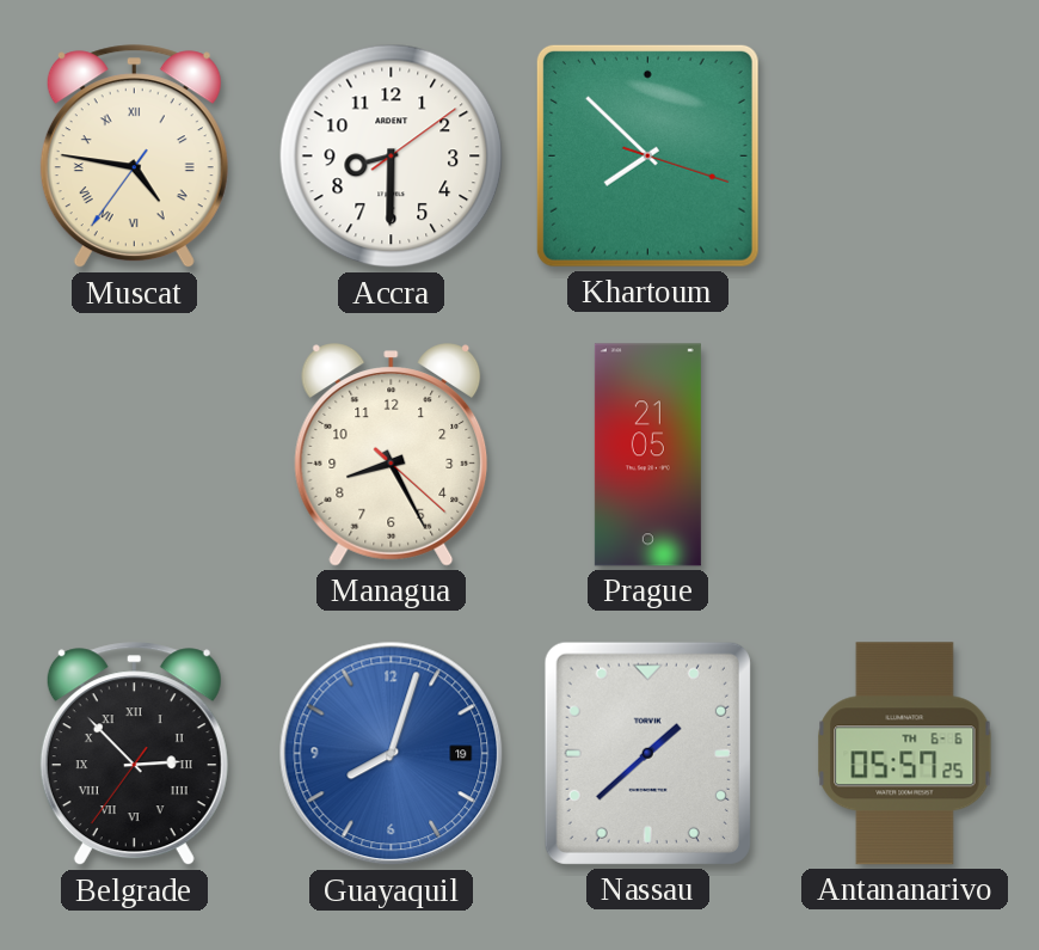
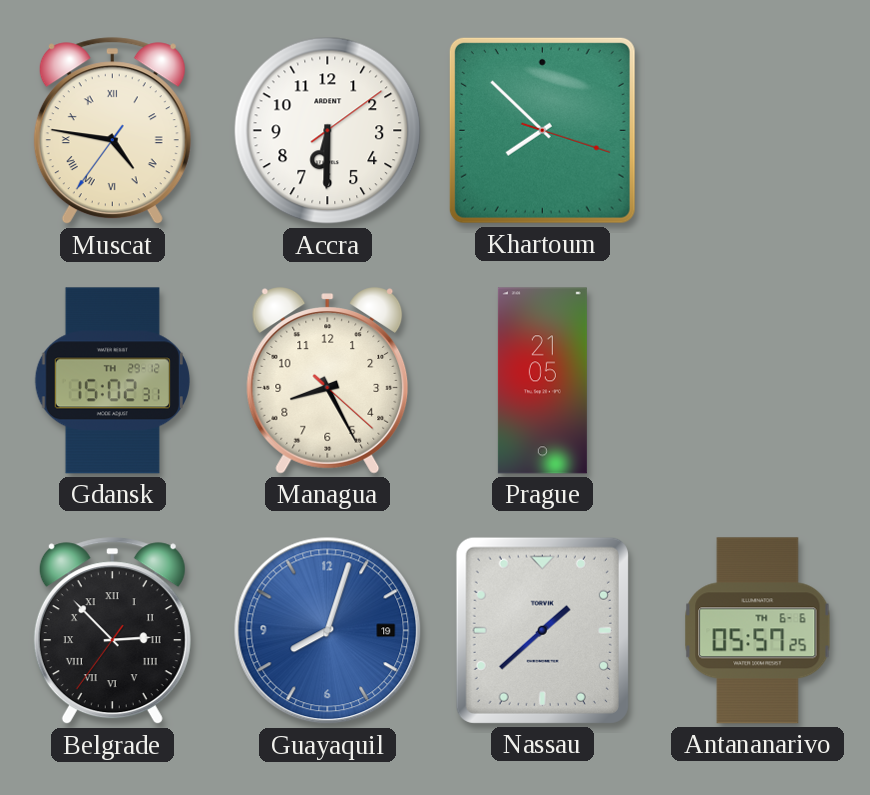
Accra: 8:30 -> 6:30
Gdansk: none -> 15:02
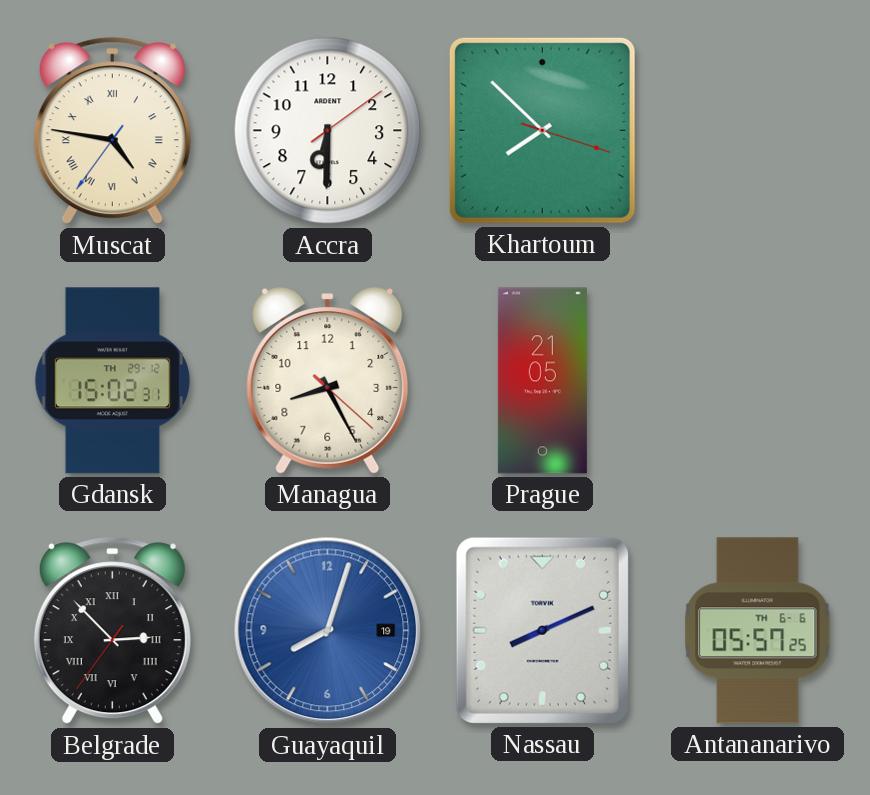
Nassau: 1:38 -> 8:11
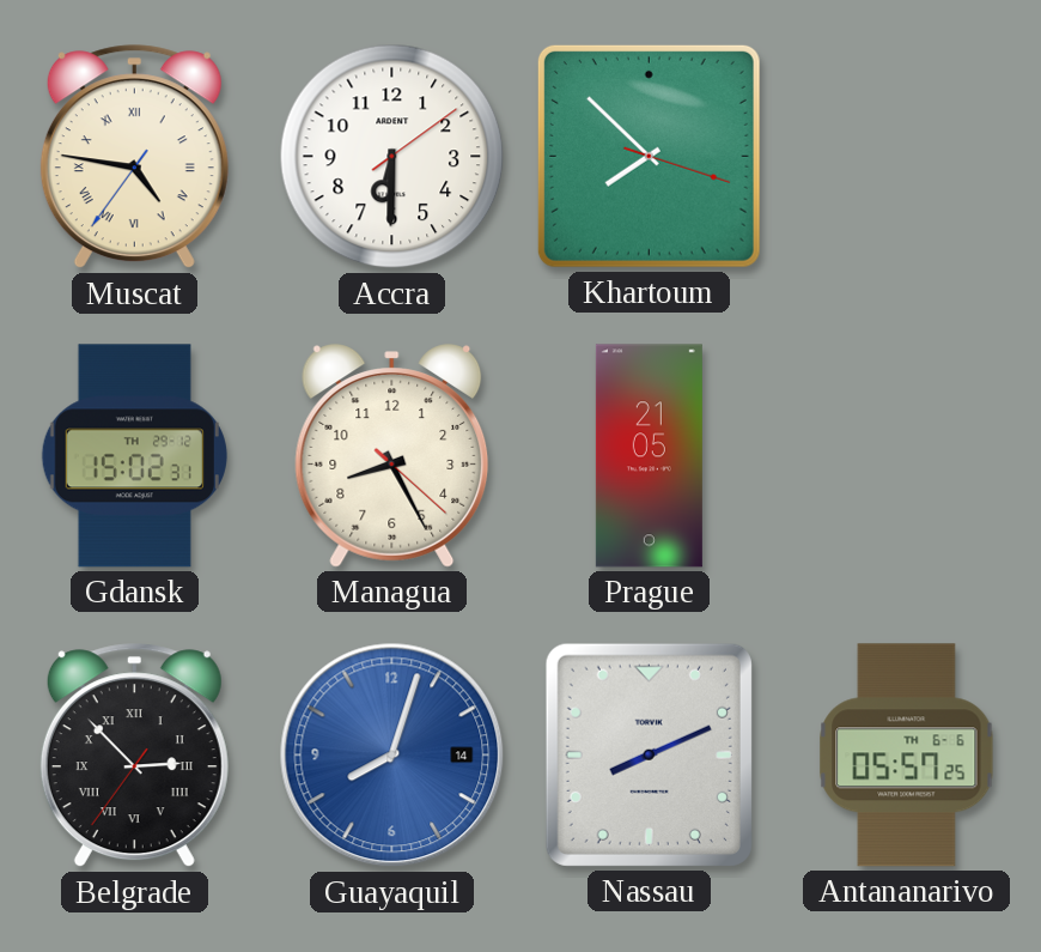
Guayaquil date: 19 -> 14
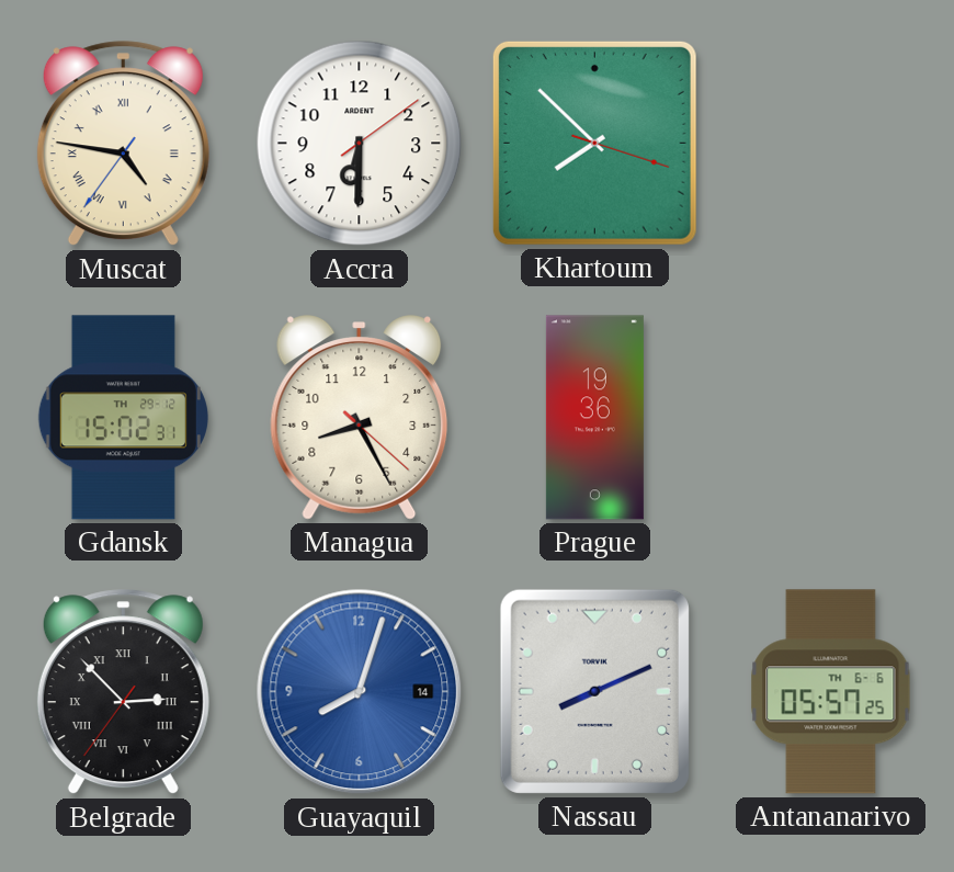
Prague: 21:05 -> 19:36
